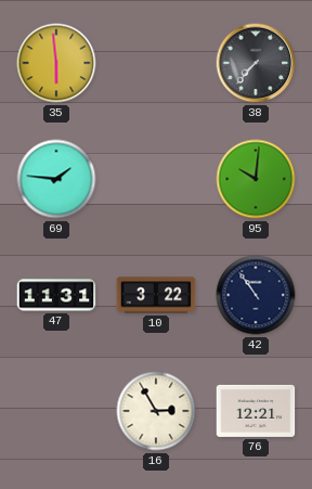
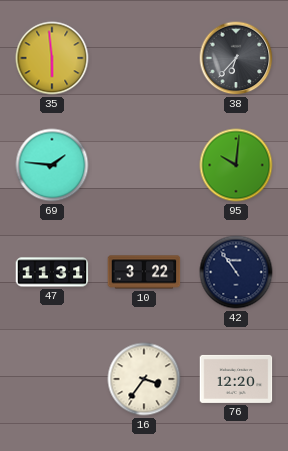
38: 7:37 -> 6:37
16: 2:55 -> 3:36
76: 12:21 -> 12:20
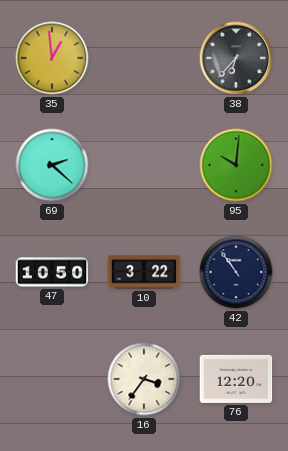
35: 5:59 -> 12:59
69: 1:46 -> 2:22
47: 11:31 -> 10:50
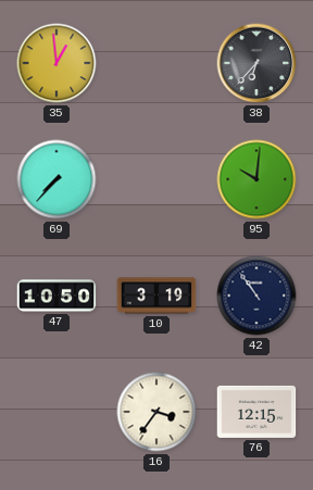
69: 2:22 -> 7:37
10: 3:22 -> 3:19
76: 12:20 -> 12:15
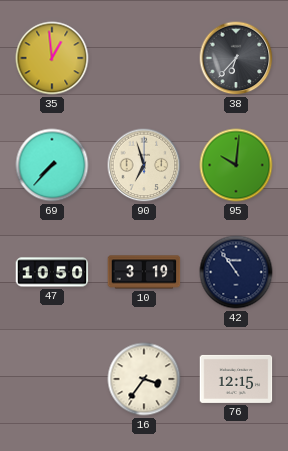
90: none -> 6:57
